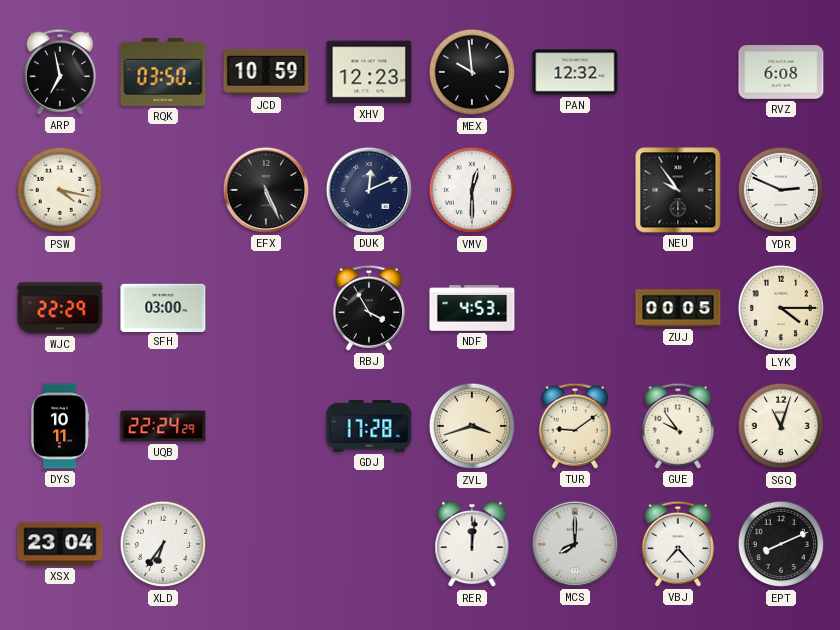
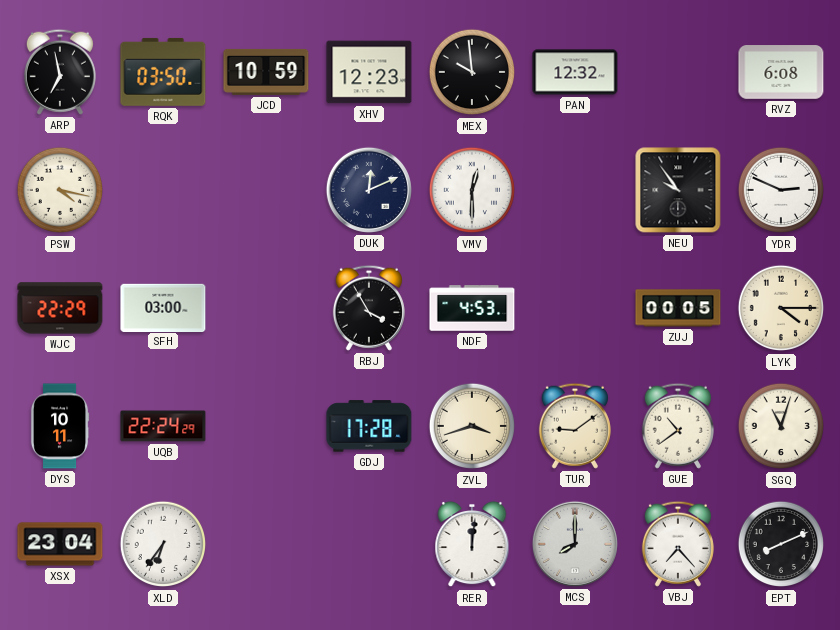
EFX: 5:26 -> none
GUE: 9:54 -> 10:39
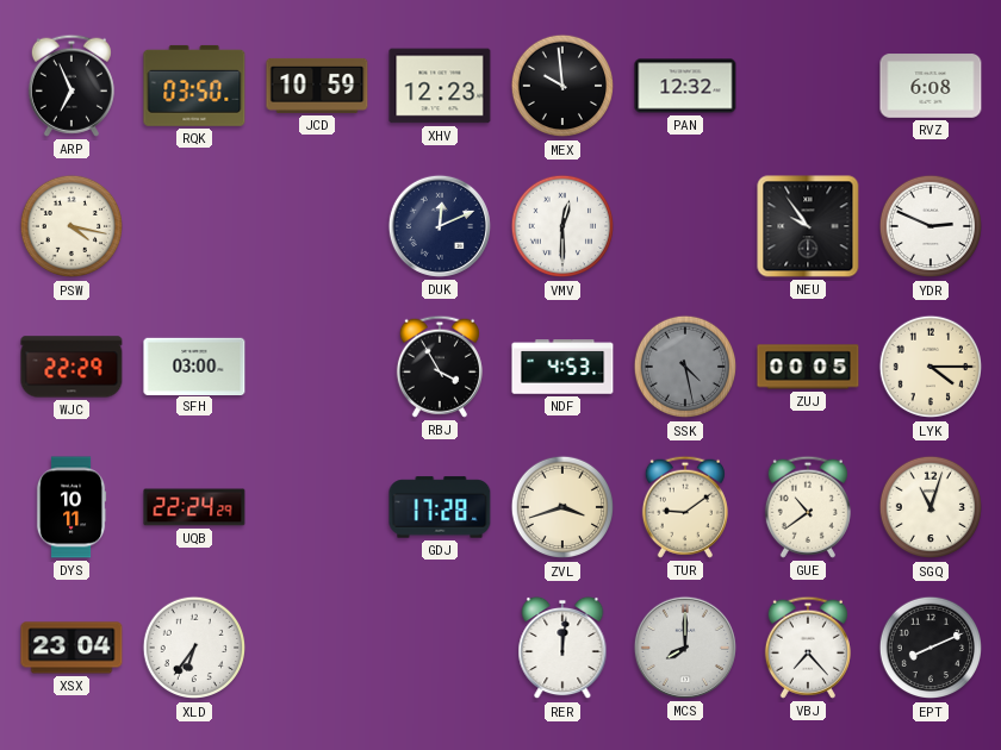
ARP: 6:58 -> 6:56
SSK: none -> 4:28
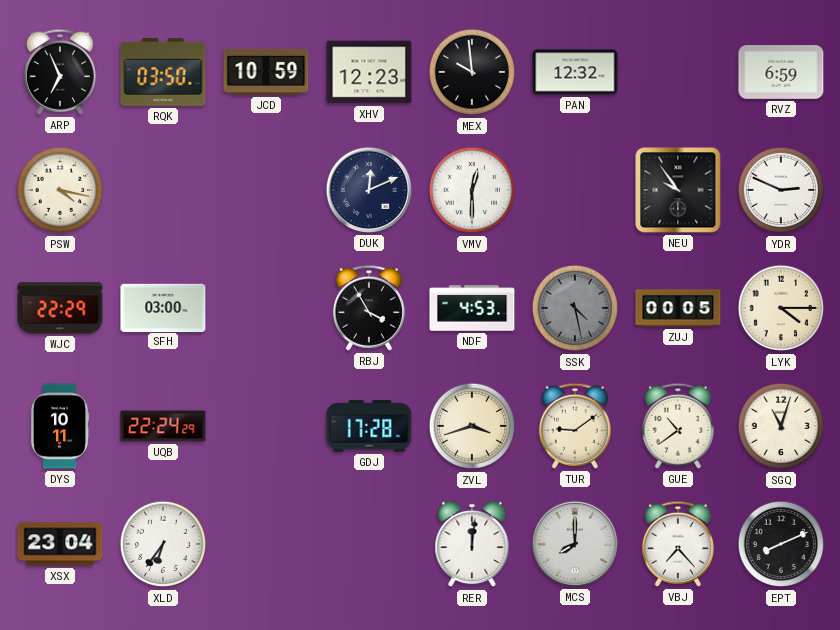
RVZ: 6:08 -> 6:59
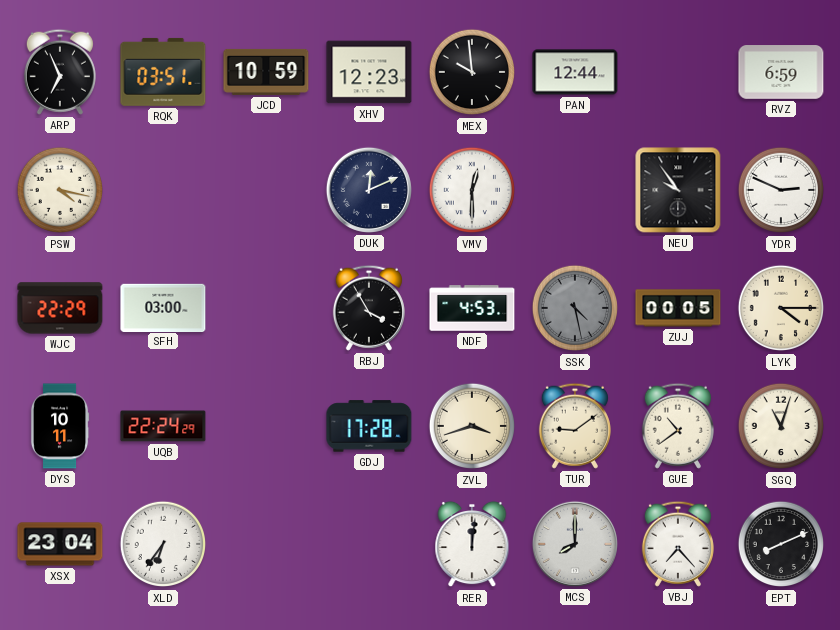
RQK: 03:50 -> 03:51
PAN: 12:32 -> 12:44
